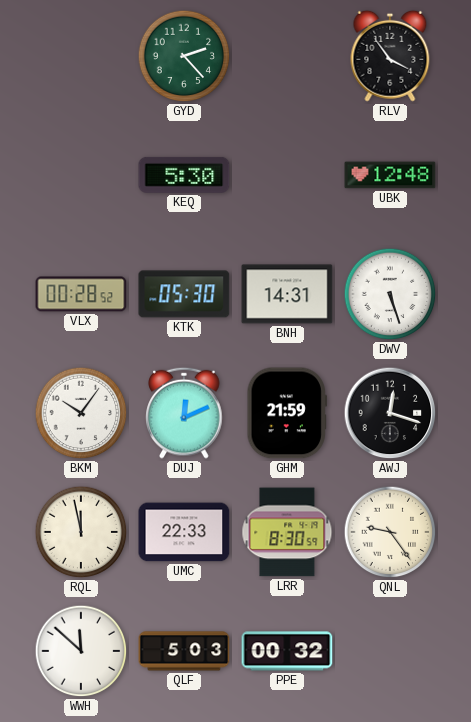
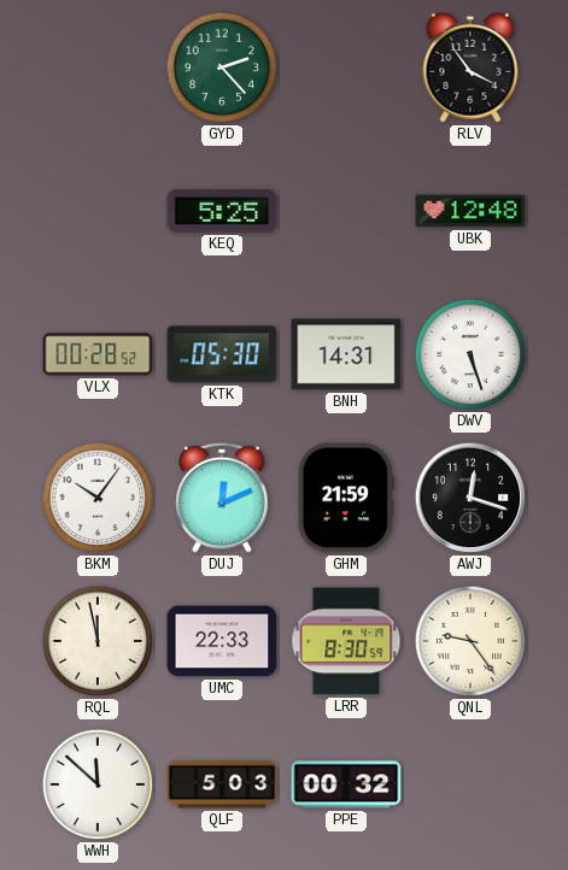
KEQ: 5:30 -> 5:25
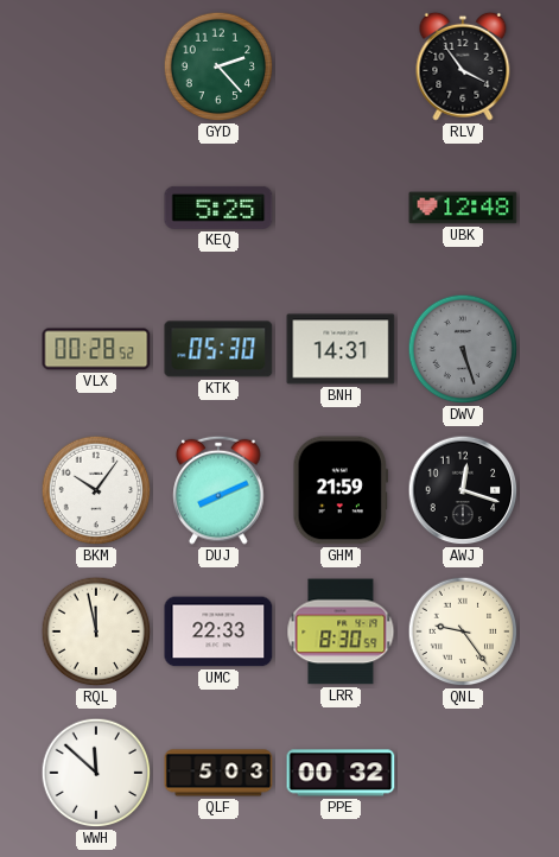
DWV dial: white -> grey
DUJ: 12:11 -> 8:11
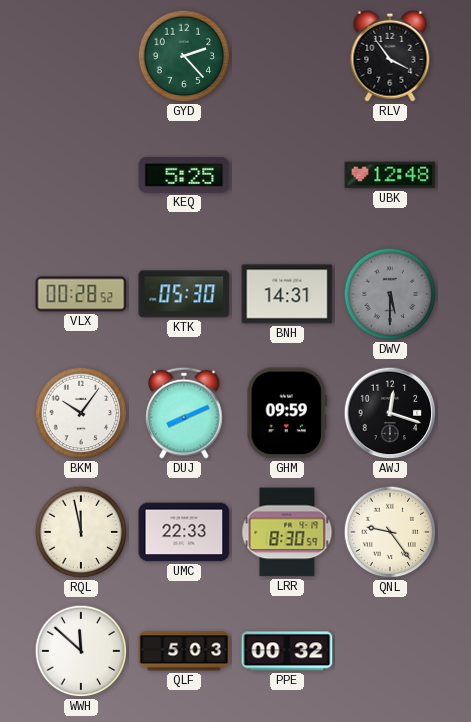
DWV: 5:27 -> 5:30
GHM: 21:59 -> 09:59
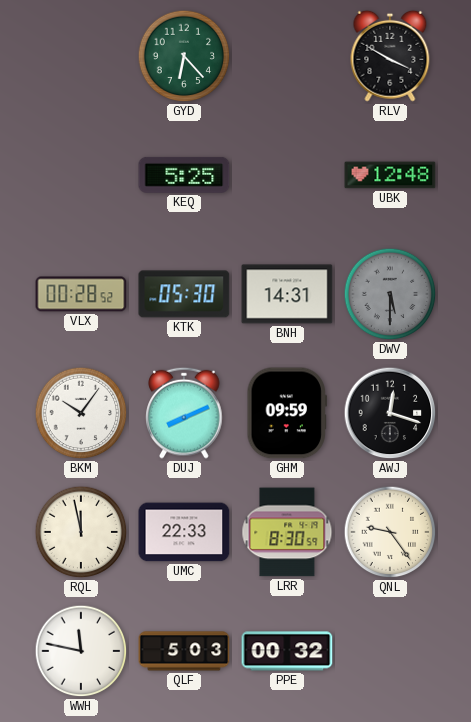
GYD: 2:23 -> 6:23
RLV: 3:54 -> 3:50
WWH: 11:52 -> 11:47
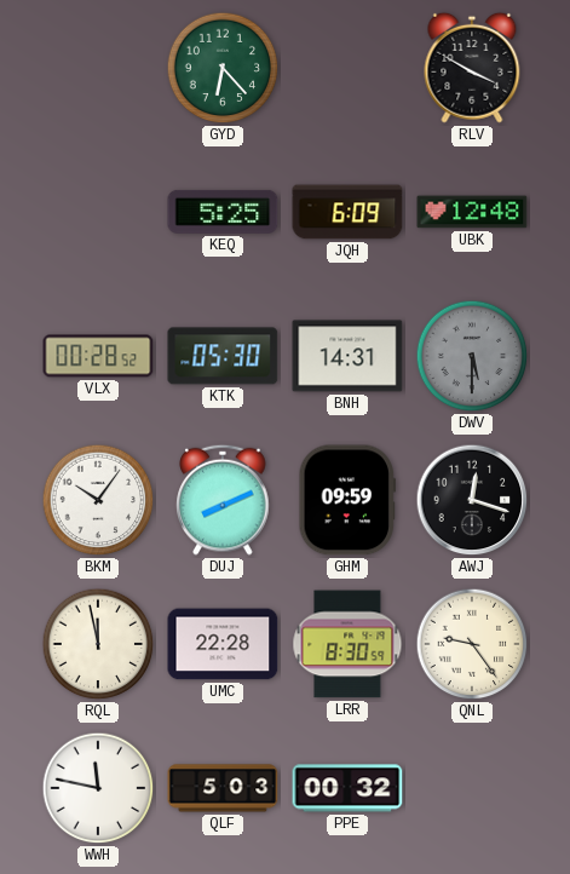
JQH: none -> 6:09
UMC: 22:33 -> 22:28
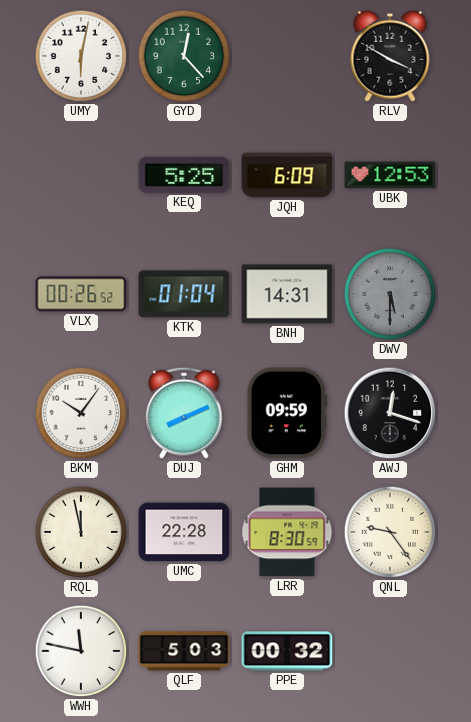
UMY: none -> 6:02
GYD: 6:23 -> 12:23
UBK: 12:48 -> 12:53
VLX: 00:28 -> 00:26
KTK: 05:30 -> 01:04
